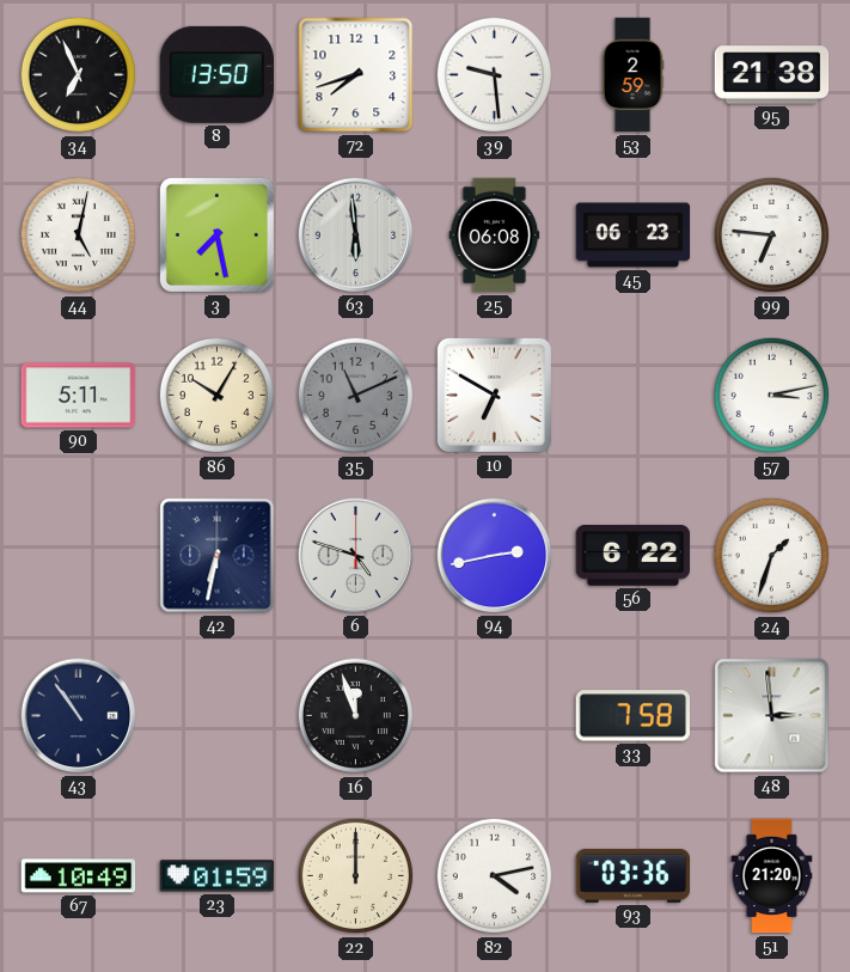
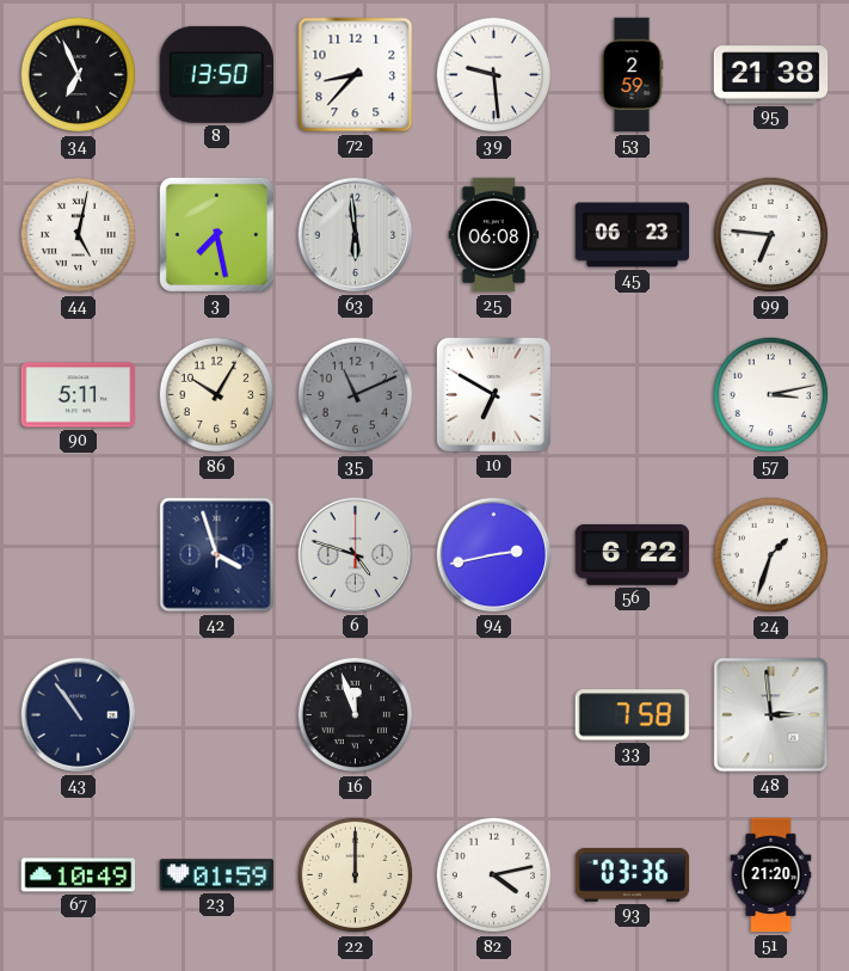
72: 7:42 -> 8:37
42: 6:32 -> 3:57
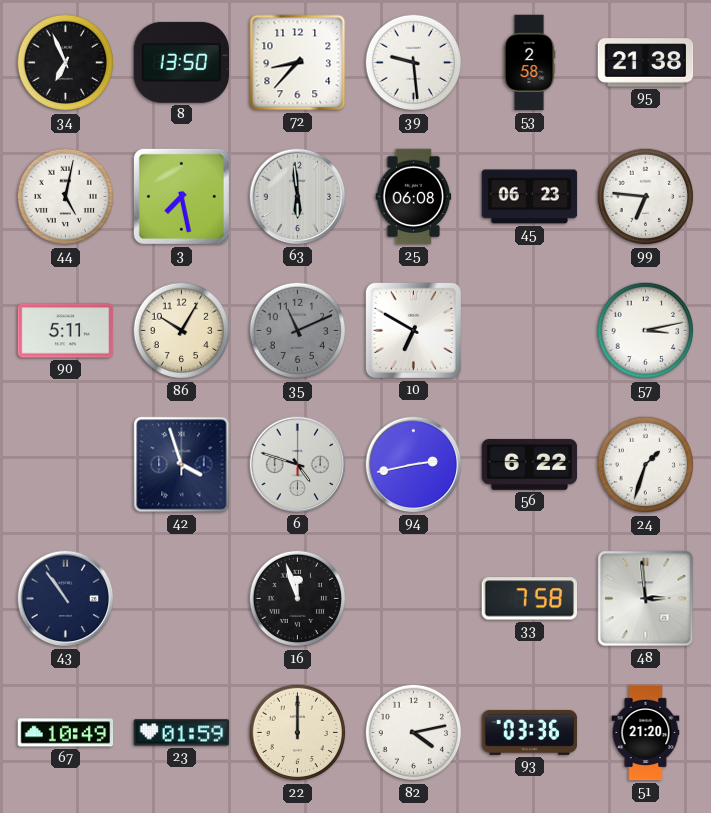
53: 2:59 -> 2:58
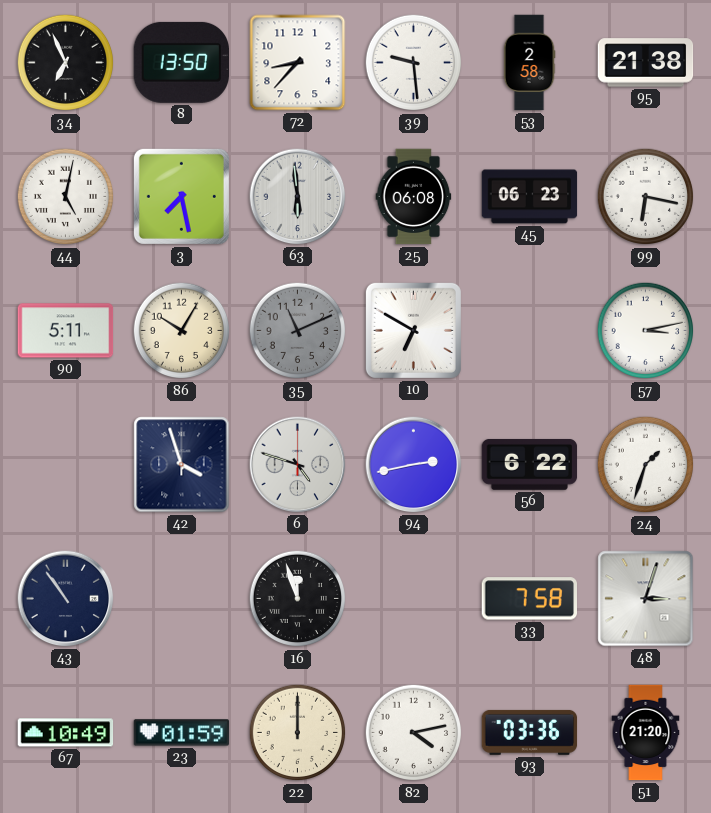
99: 6:46 -> 6:17
48: 2:59 -> 3:03
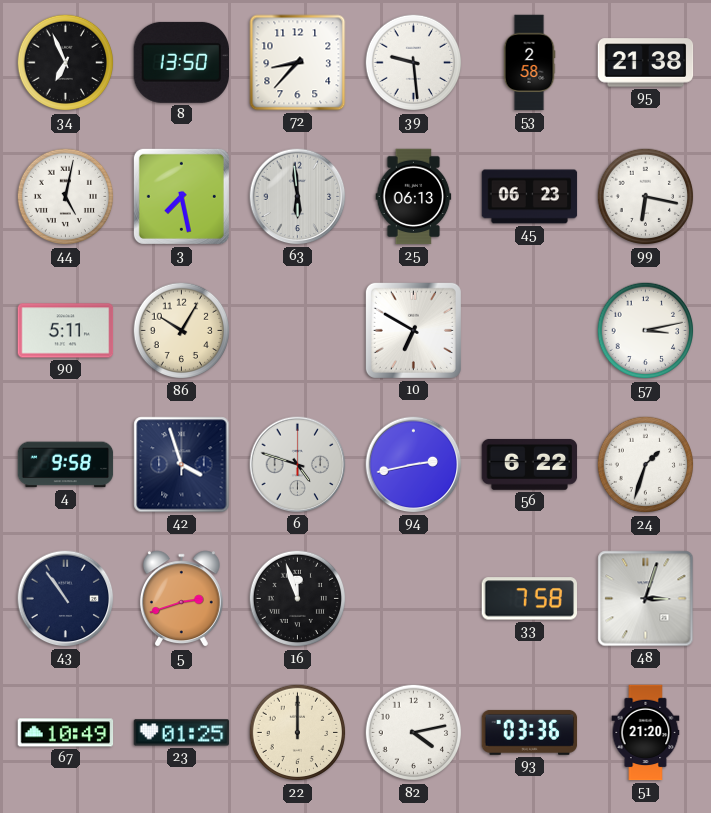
25: 06:08 -> 06:13
35: 11:11 -> none
4: none -> 9:58
5: none -> 2:42
23: 01:59 -> 01:25
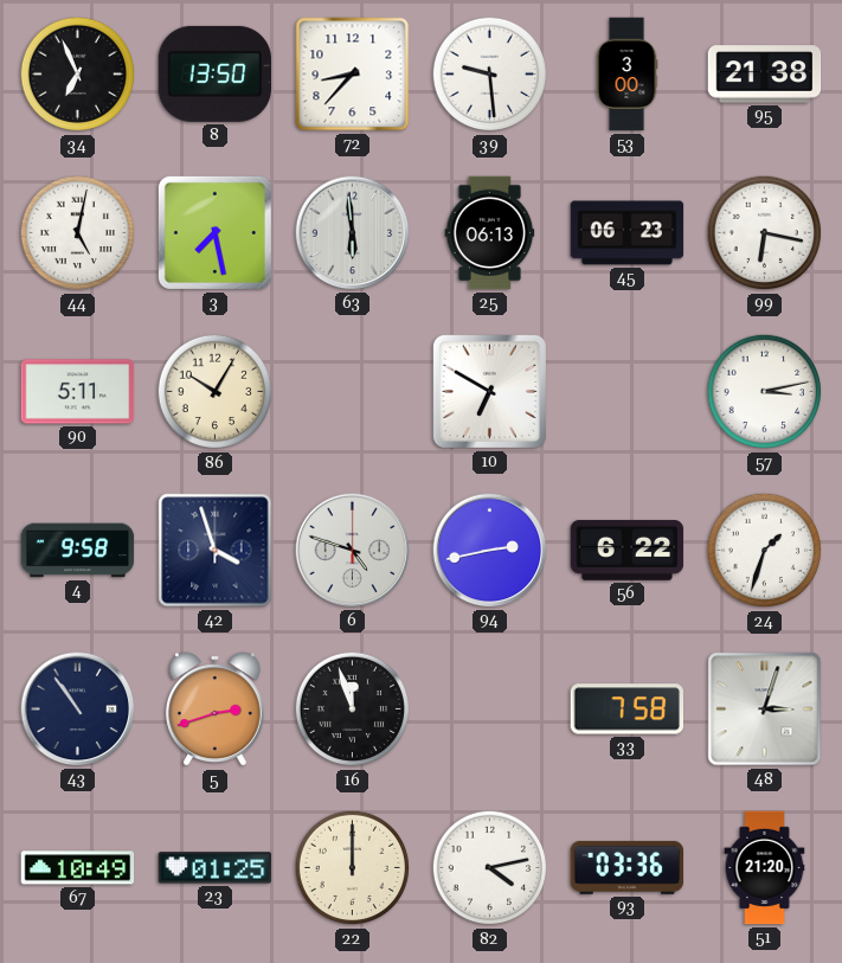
53: 2:58 -> 3:00
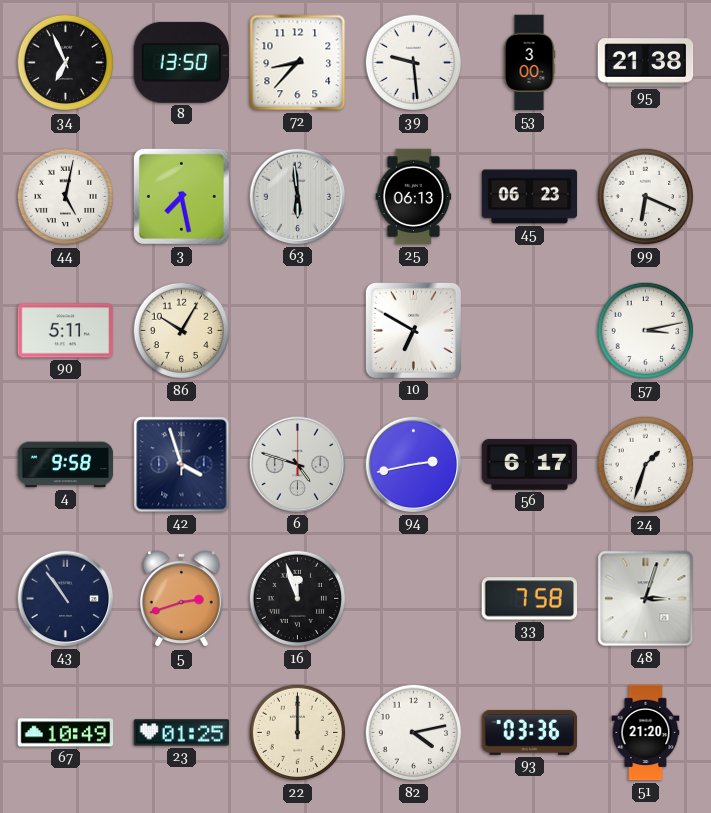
99: 6:17 -> 6:19
56: 6:22 -> 6:17
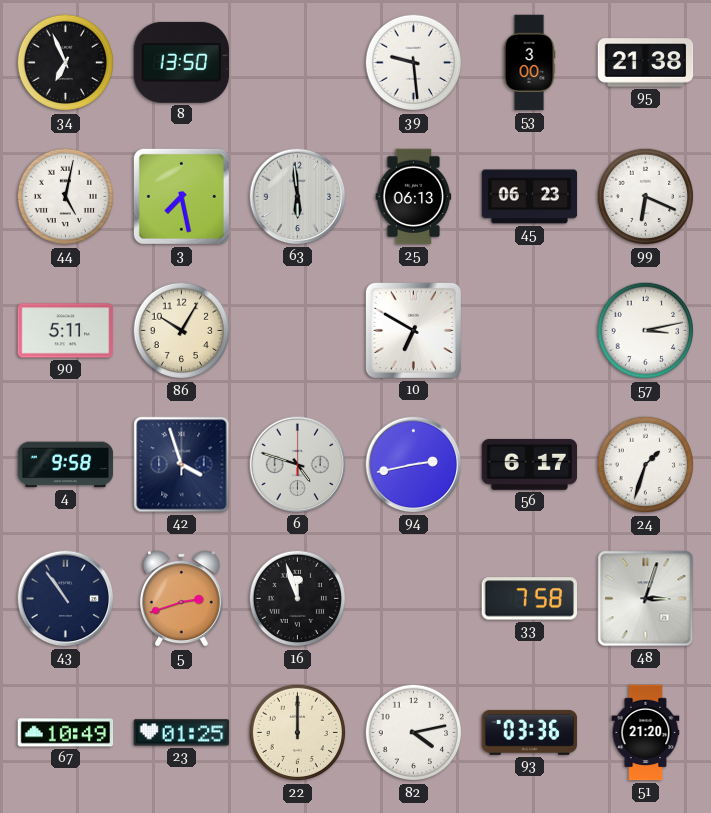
72: 8:37 -> none
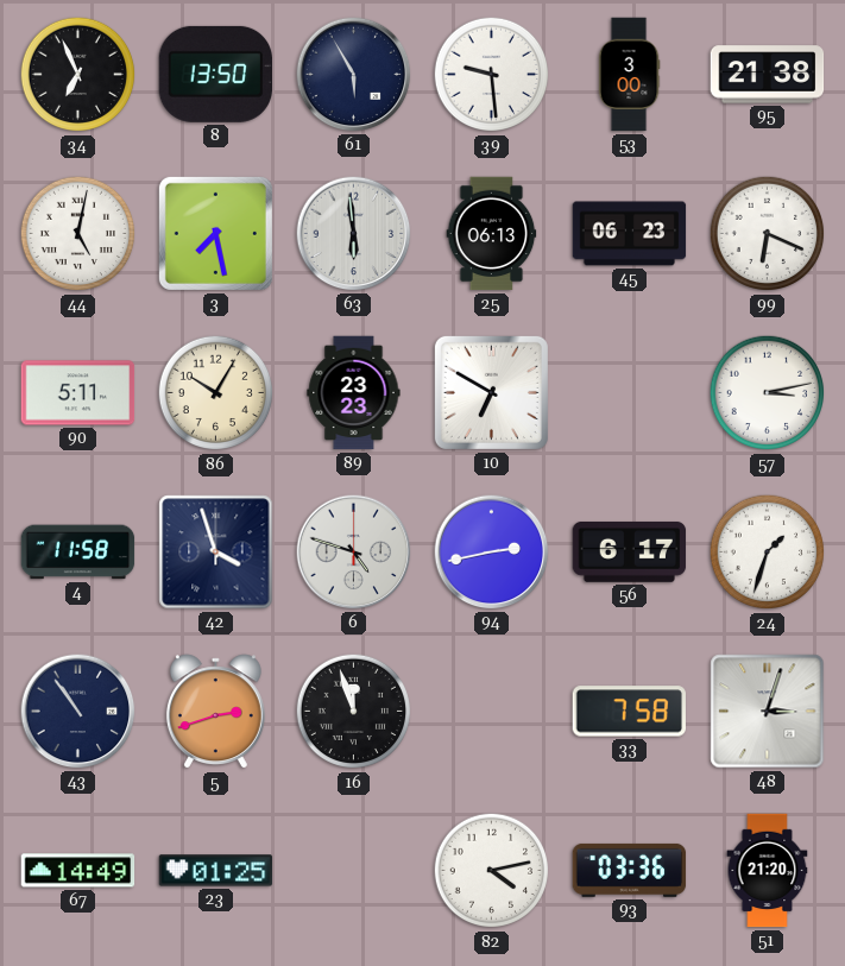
61: none -> 5:55
89: none -> 23:23
4: 9:58 -> 11:58
67: 10:49 -> 14:49
22: 12:00 -> none
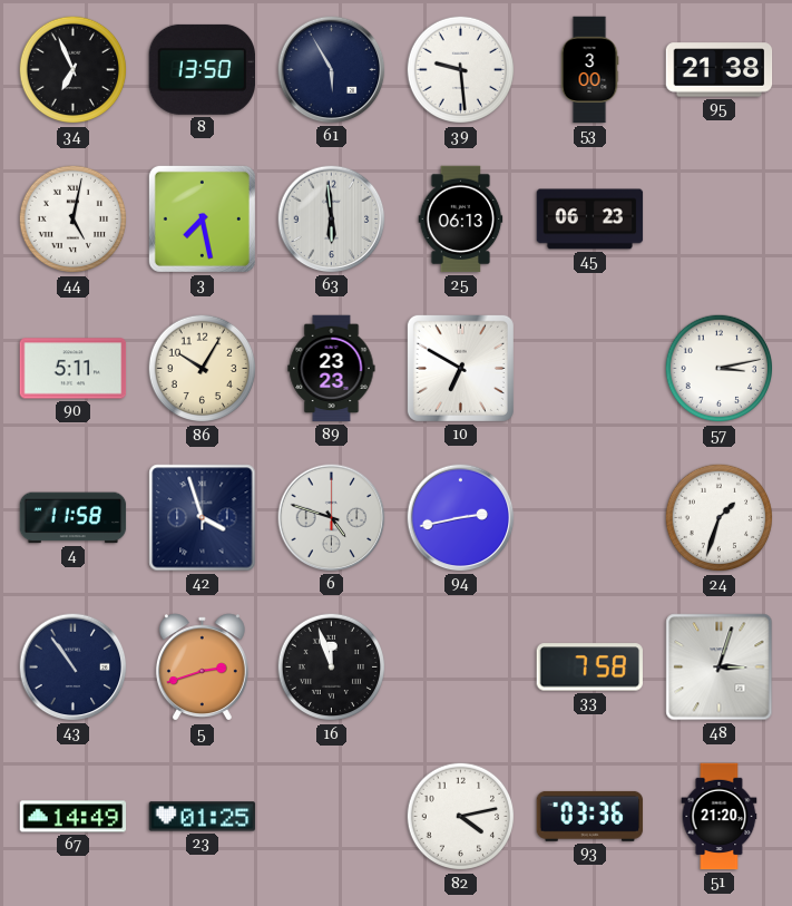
99: 6:19 -> none
56: 6:17 -> none
